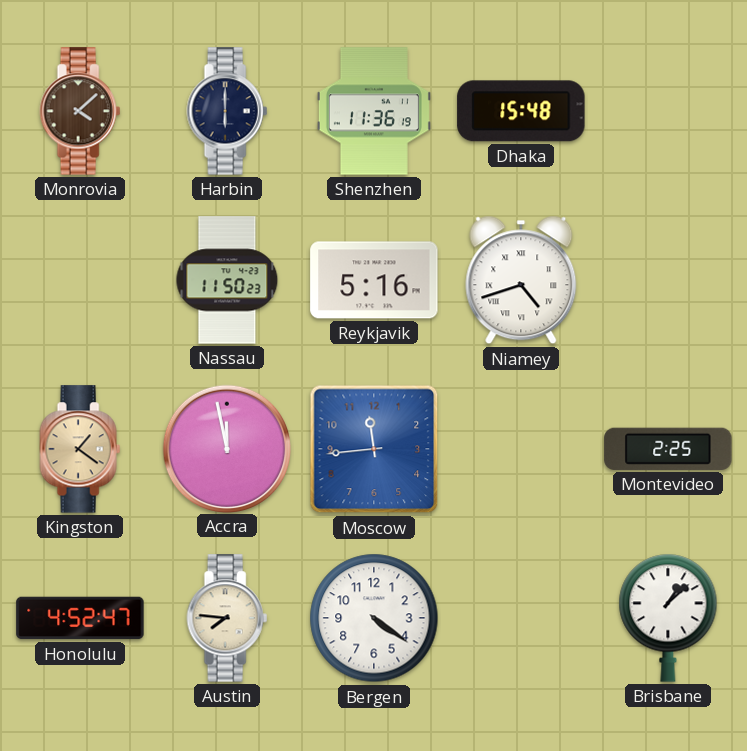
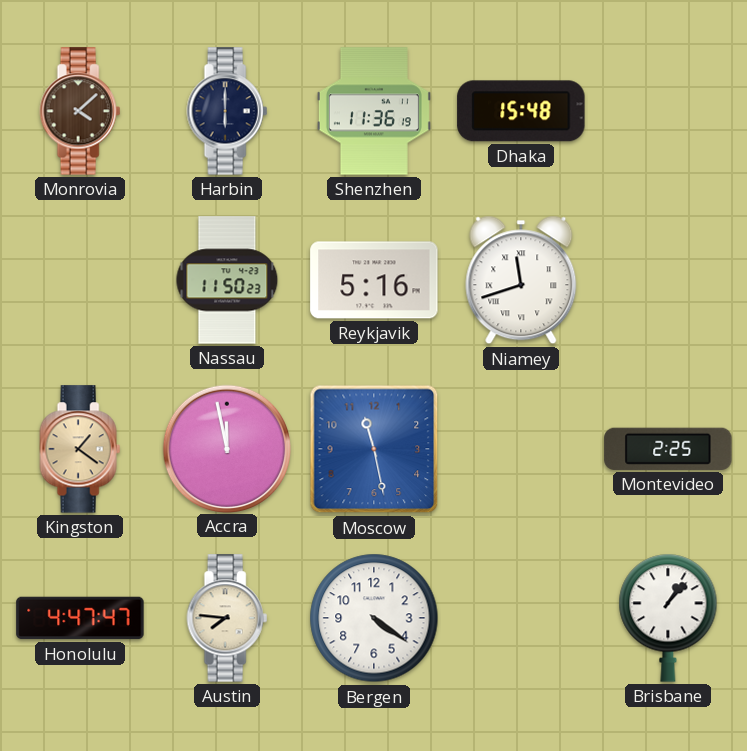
Niamey: 4:42 -> 11:42
Moscow: 11:44 -> 11:28
Honolulu: 4:52 -> 4:47
Brisbane: 1:08 -> 1:07
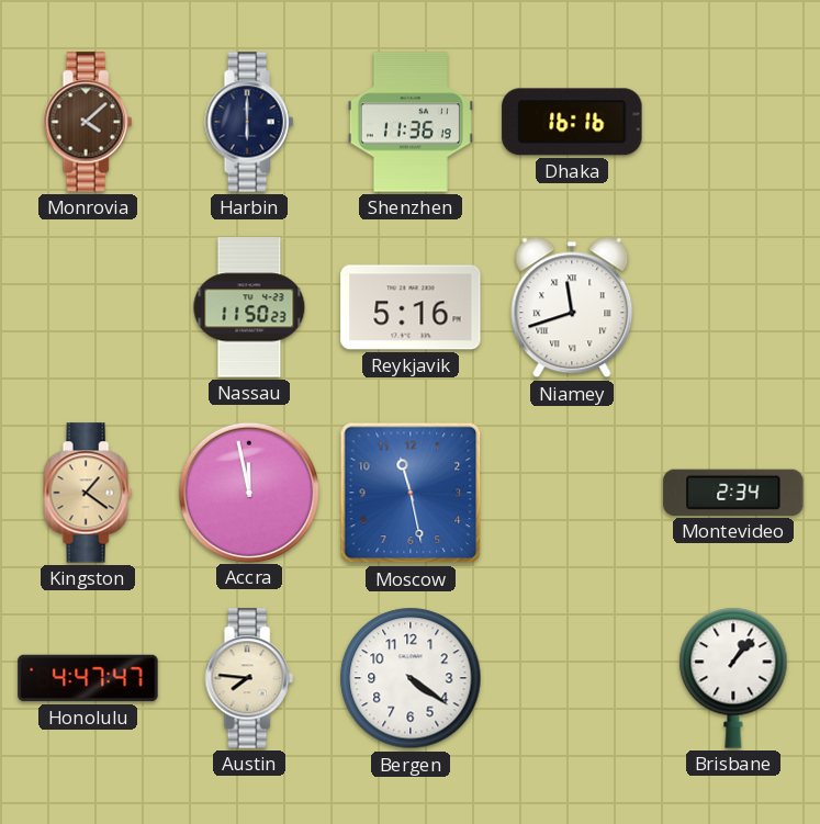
Dhaka: 15:48 -> 16:16
Montevideo: 2:25 -> 2:34
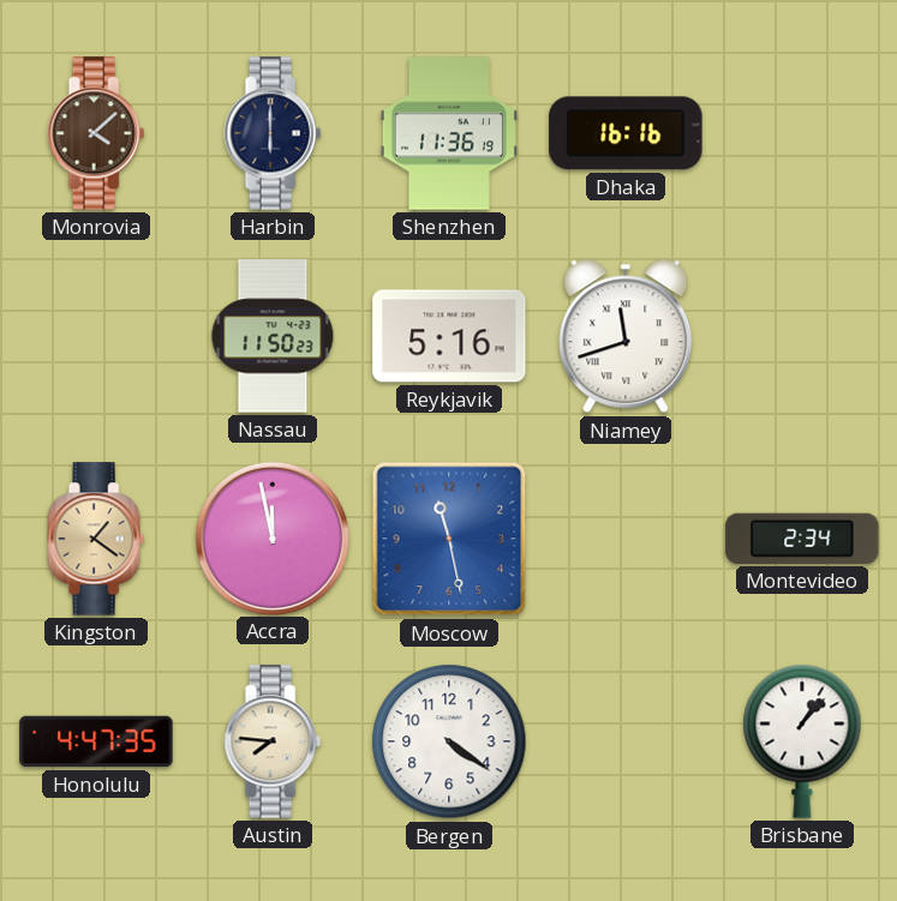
Honolulu: 4:47:47 -> 4:47:35
